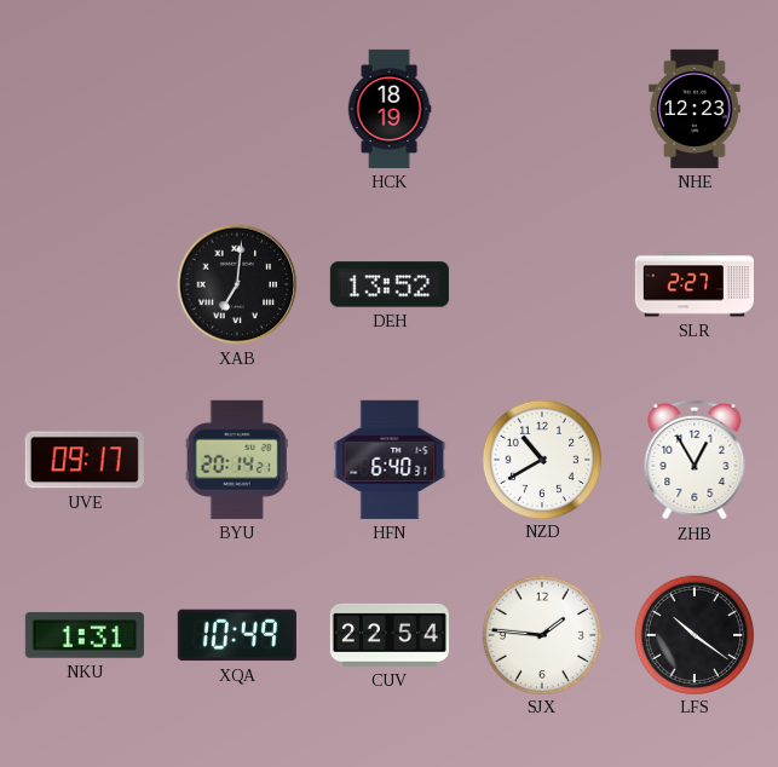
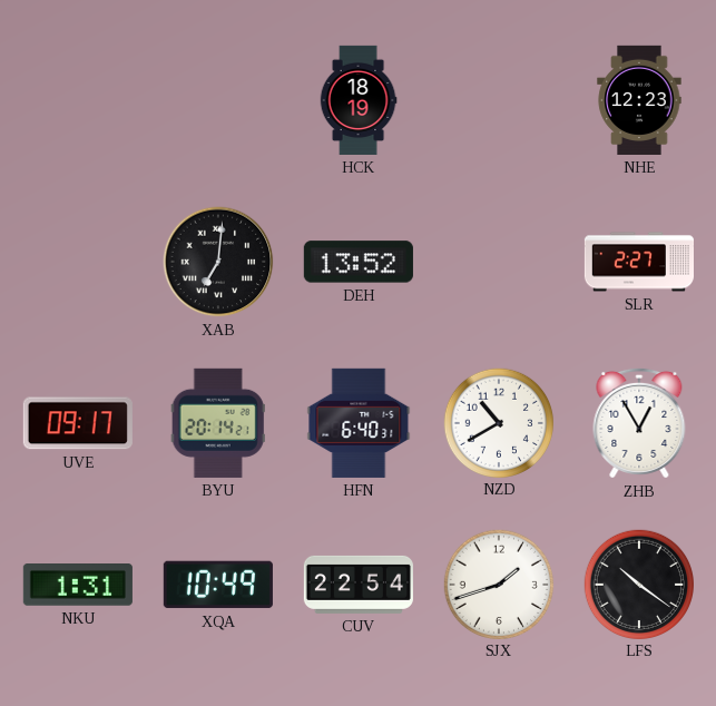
SJX: 1:46 -> 1:42
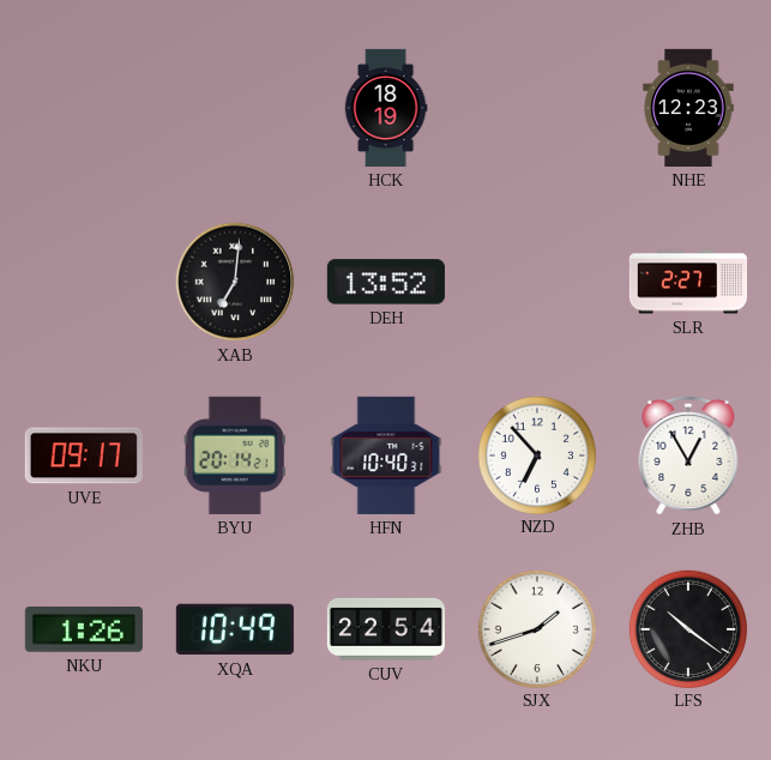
HFN: 6:40 -> 10:40
NZD: 10:40 -> 6:53
NKU: 1:31 -> 1:26
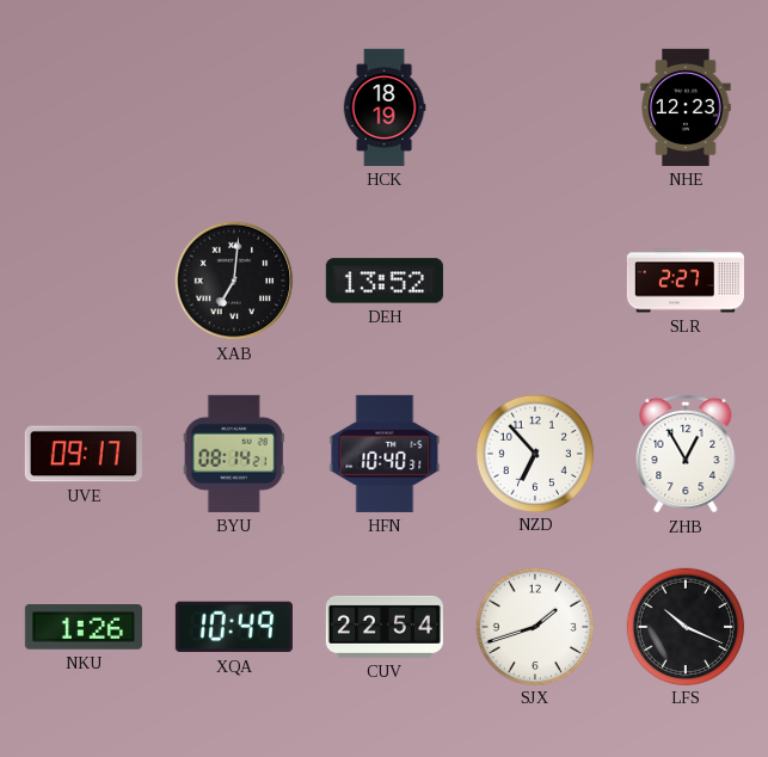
BYU: 20:14 -> 08:14
LFS: 10:21 -> 10:19
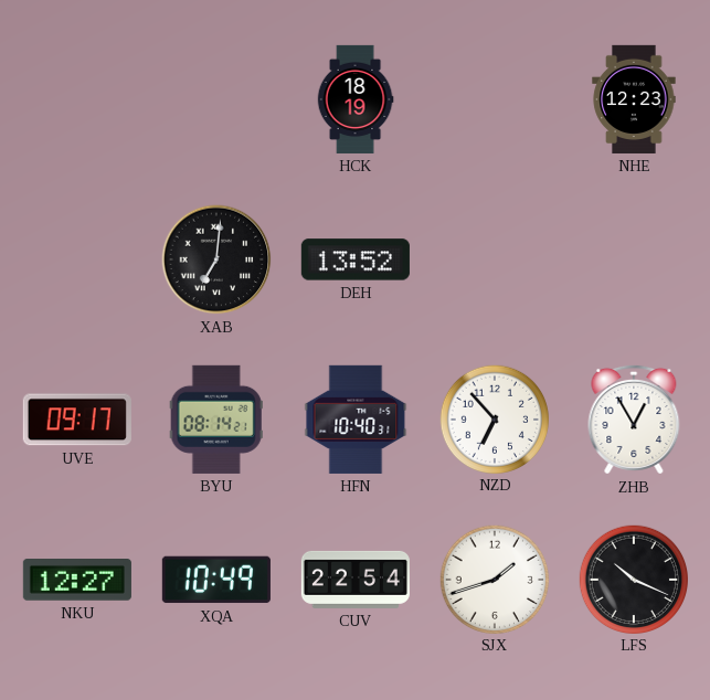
SLR: 2:27 -> none
NKU: 1:26 -> 12:27
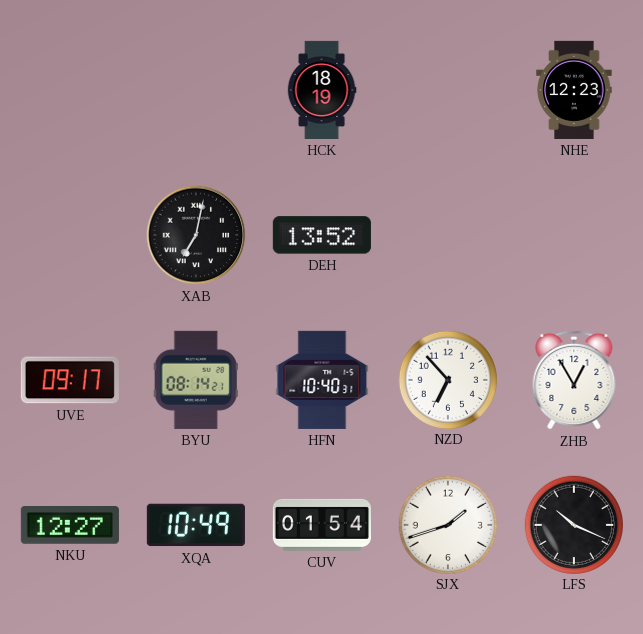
XAB: 7:01 -> 7:02
CUV: 22:54 -> 01:54
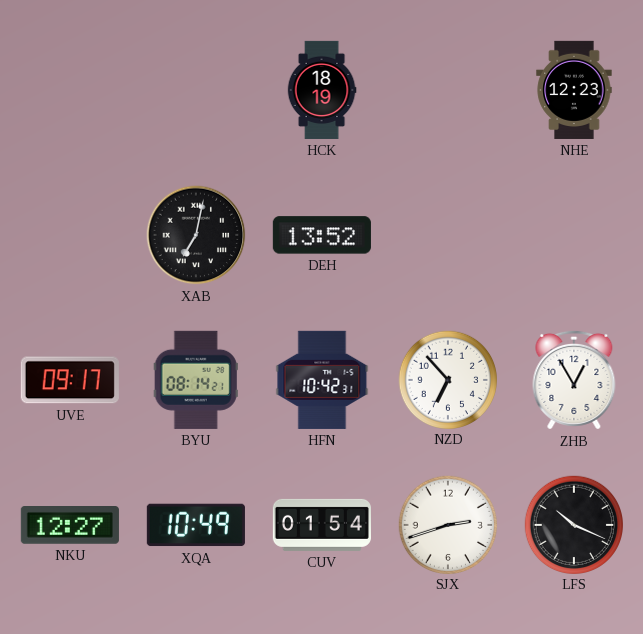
HFN: 10:40 -> 10:42
SJX: 1:42 -> 2:42
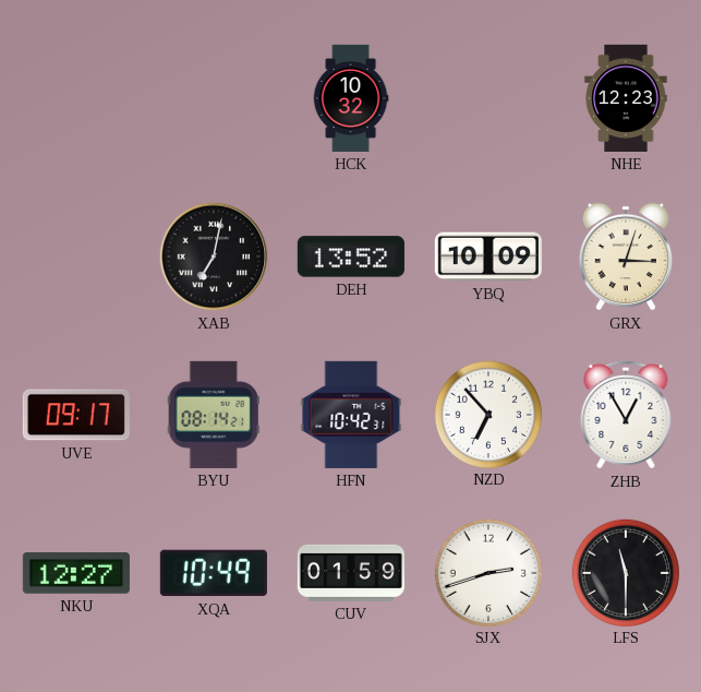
HCK: 18:19 -> 10:32
YBQ: none -> 10:09
GRX: none -> 3:03
CUV: 01:54 -> 01:59
LFS: 10:19 -> 11:30
